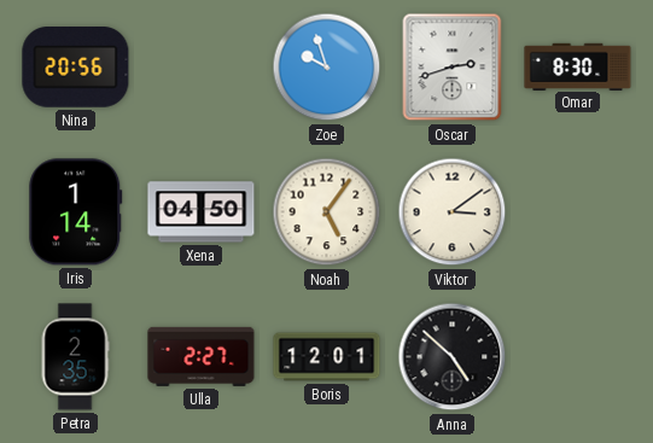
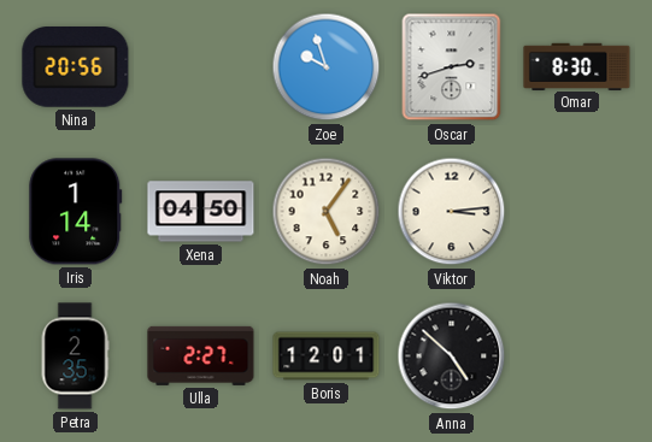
Viktor: 3:09 -> 3:14
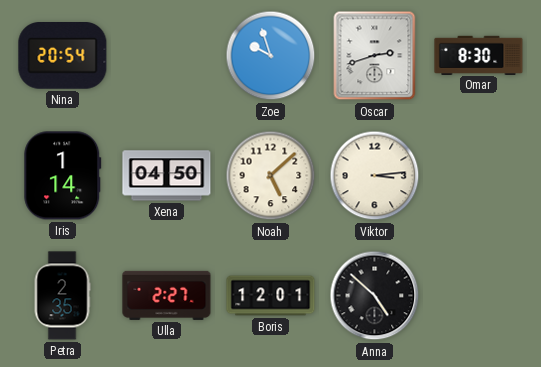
Nina: 20:56 -> 20:54
Noah: 5:06 -> 5:08
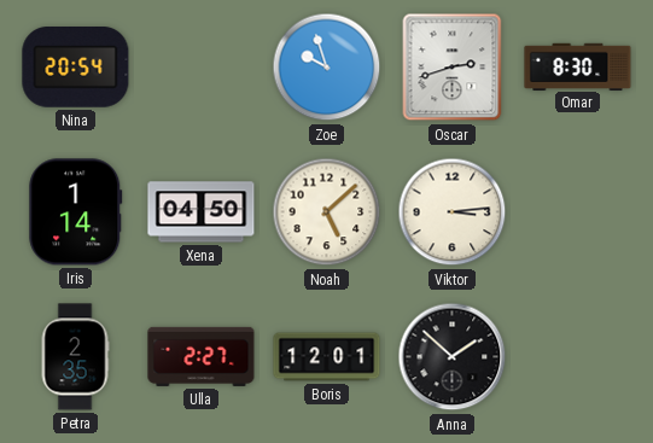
Anna: 4:52 -> 1:52
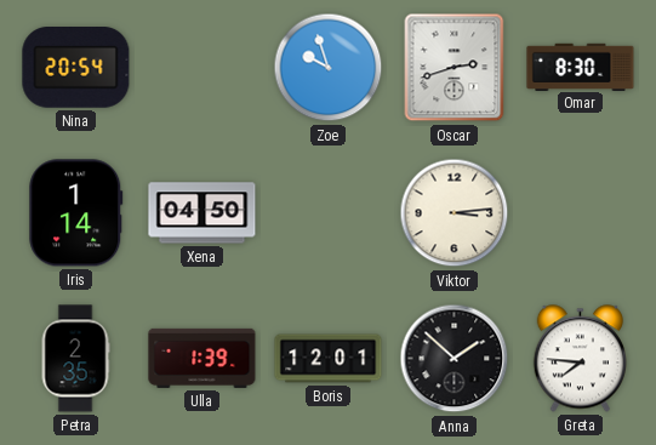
Noah: 5:08 -> none
Ulla: 2:27 -> 1:39
Greta: none -> 7:46
